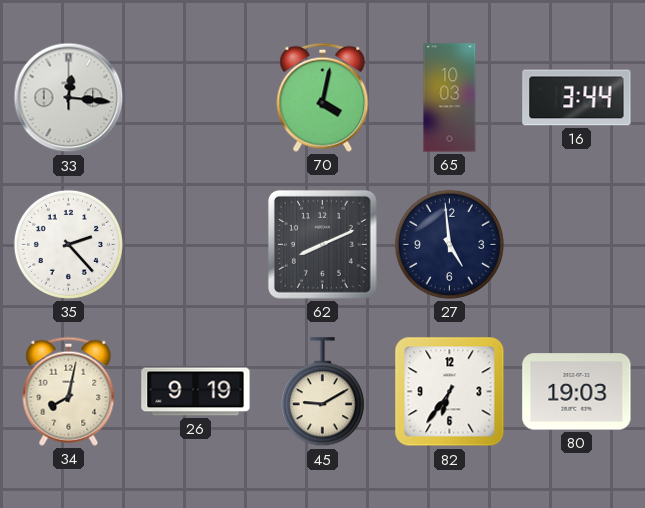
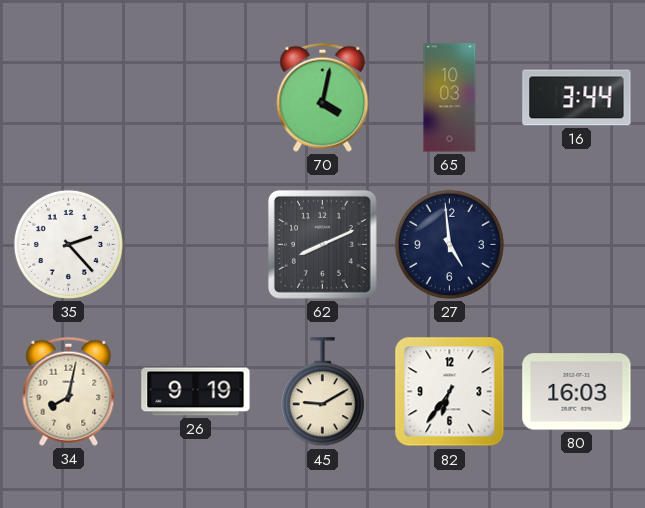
33: 12:16 -> none
80: 19:03 -> 16:03
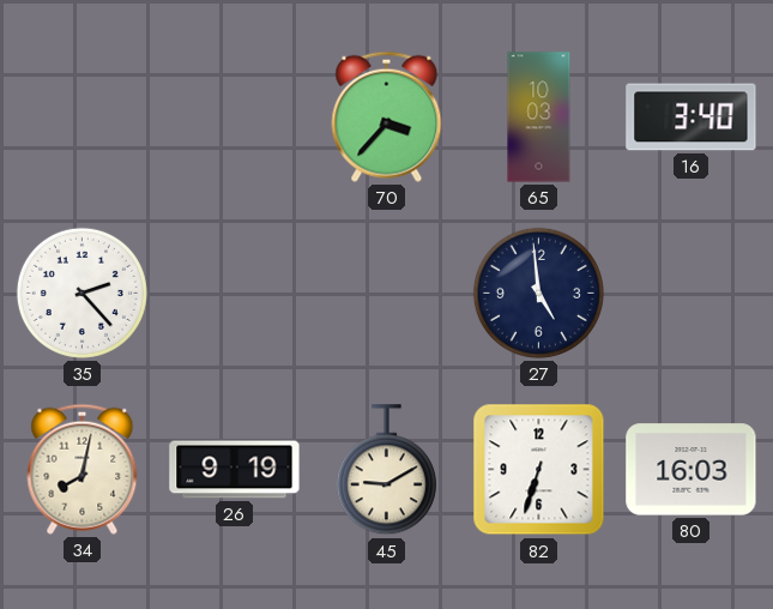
70: 4:02 -> 3:37
16: 3:44 -> 3:40
62: 8:11 -> none
82: 6:36 -> 6:33
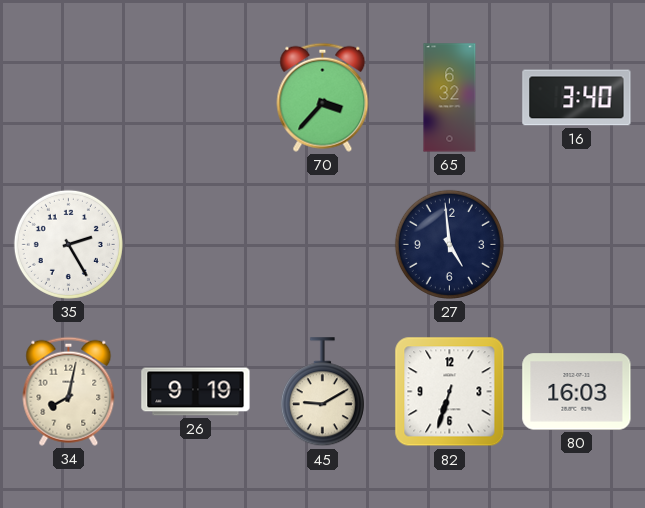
65: 10:03 -> 6:32
35: 2:23 -> 2:25
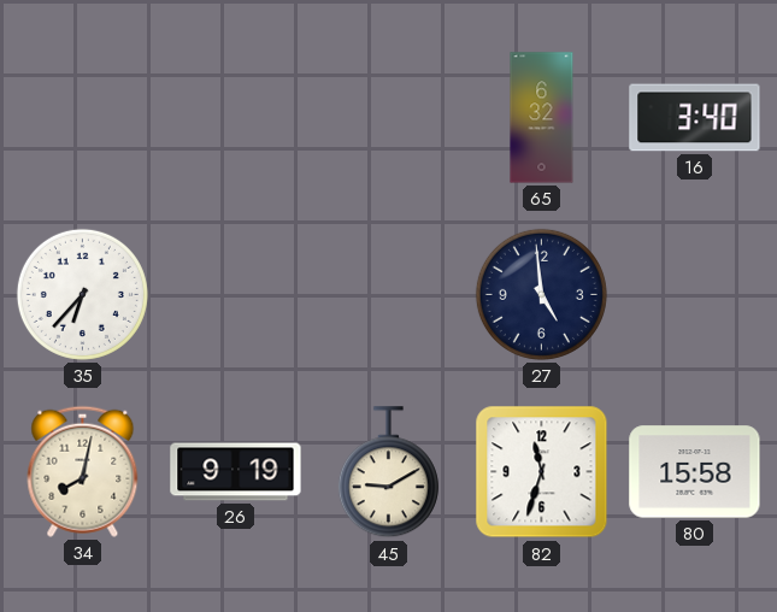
70: 3:37 -> none
35: 2:25 -> 6:37
82: 6:33 -> 11:33
80: 16:03 -> 15:58
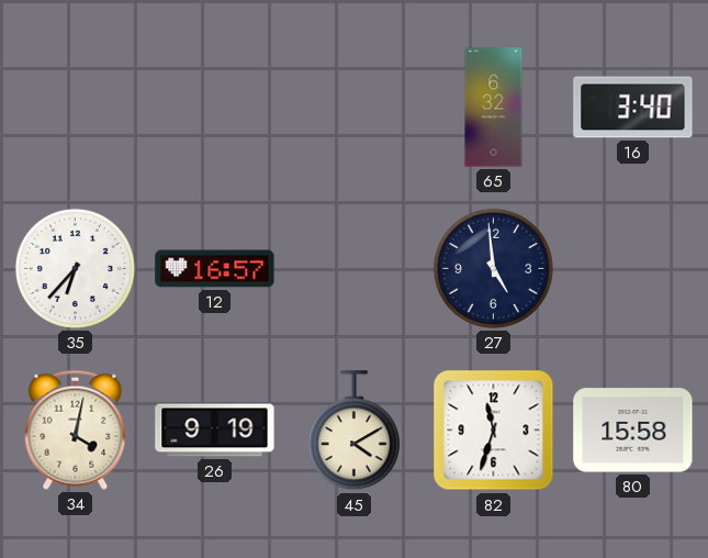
12: none -> 16:57
34: 8:02 -> 4:02
45: 9:10 -> 4:10
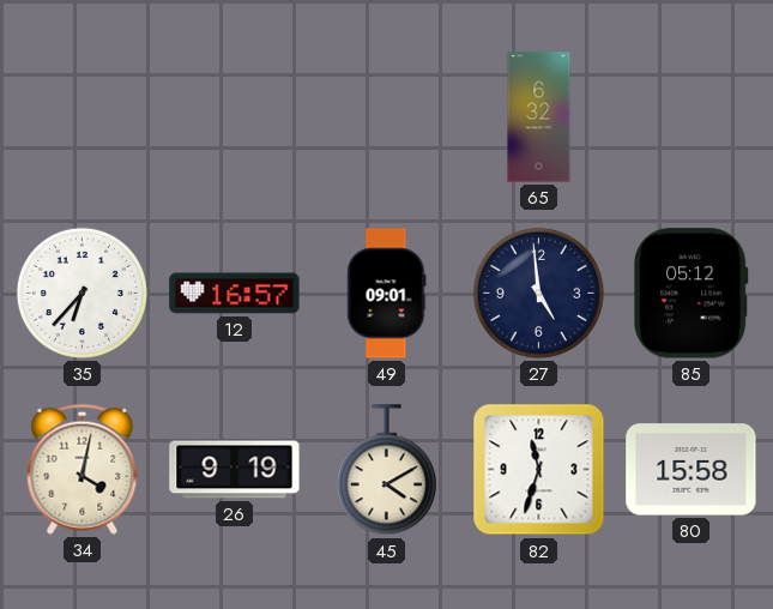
16: 3:40 -> none
49: none -> 09:01
85: none -> 05:12
